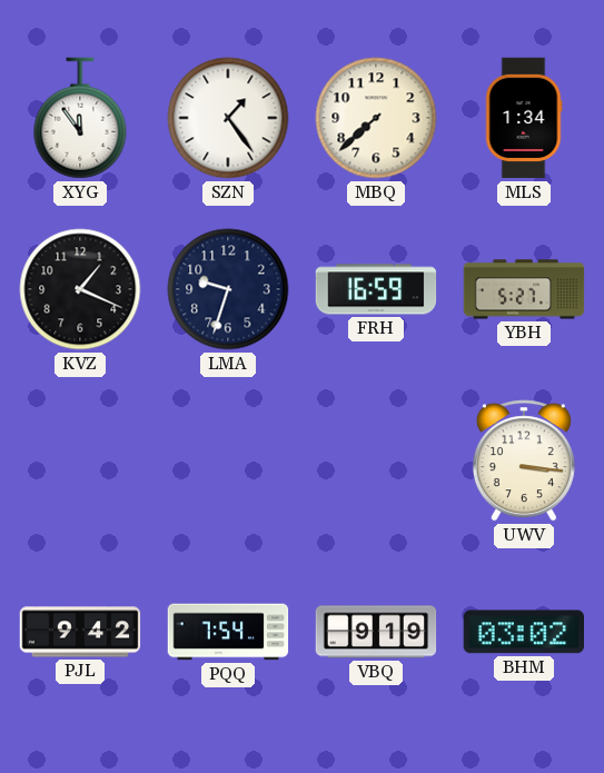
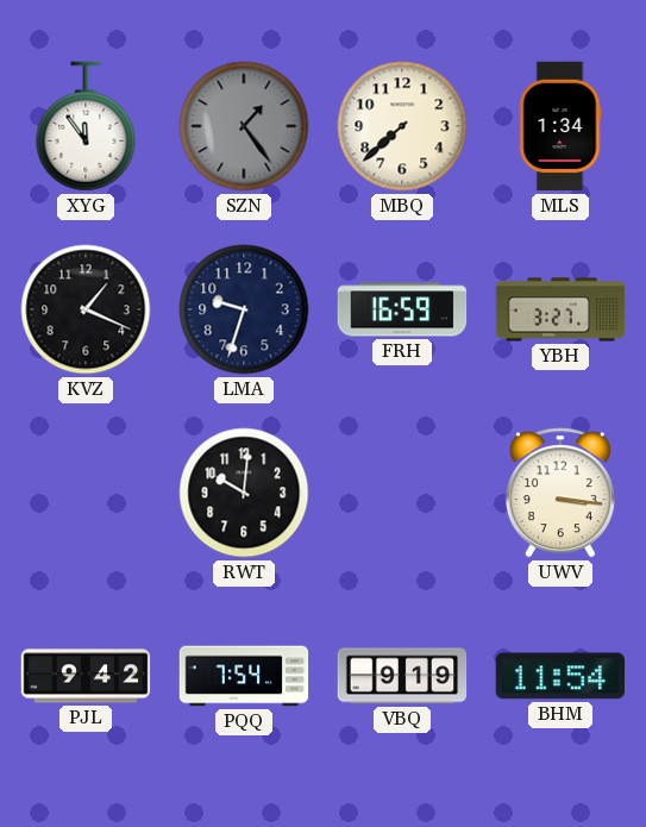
SZN dial: white -> grey
YBH: 5:27 -> 3:27
RWT: none -> 10:01
BHM: 03:02 -> 11:54
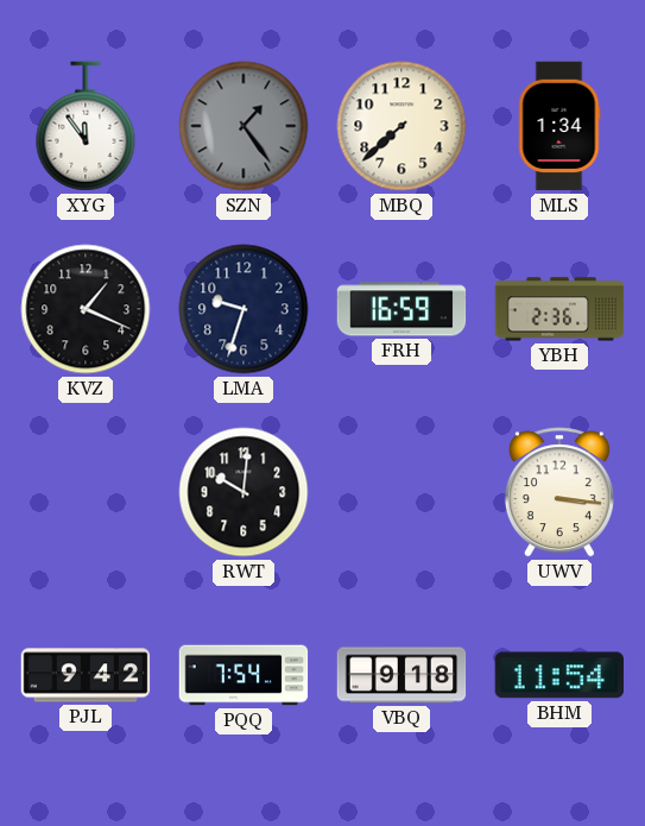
YBH: 3:27 -> 2:36
VBQ: 9:19 -> 9:18
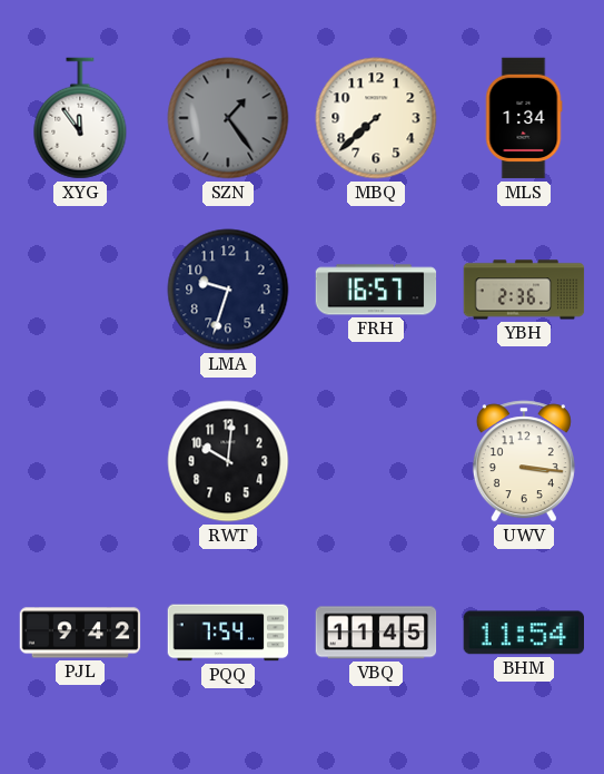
KVZ: 1:19 -> none
FRH: 16:59 -> 16:57
VBQ: 9:18 -> 11:45
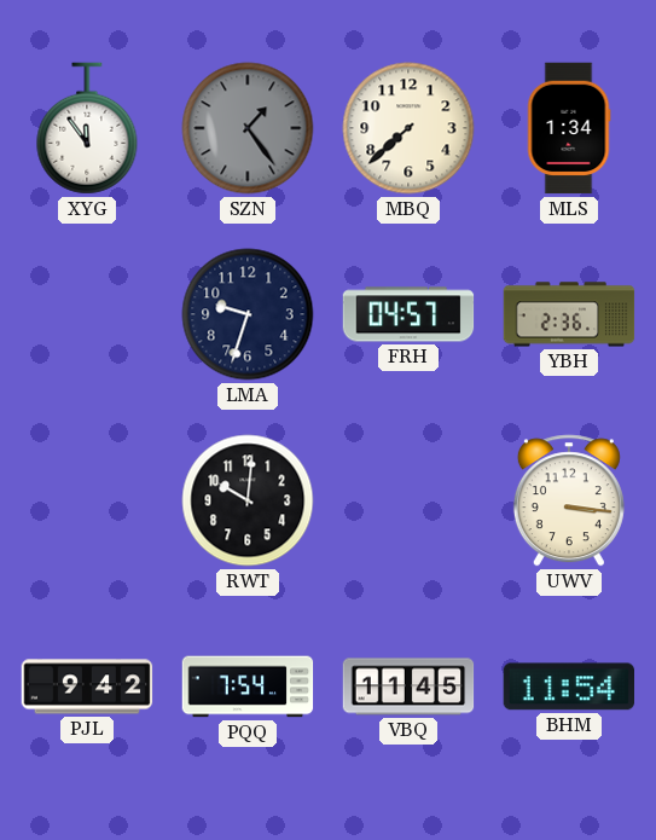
FRH: 16:57 -> 04:57
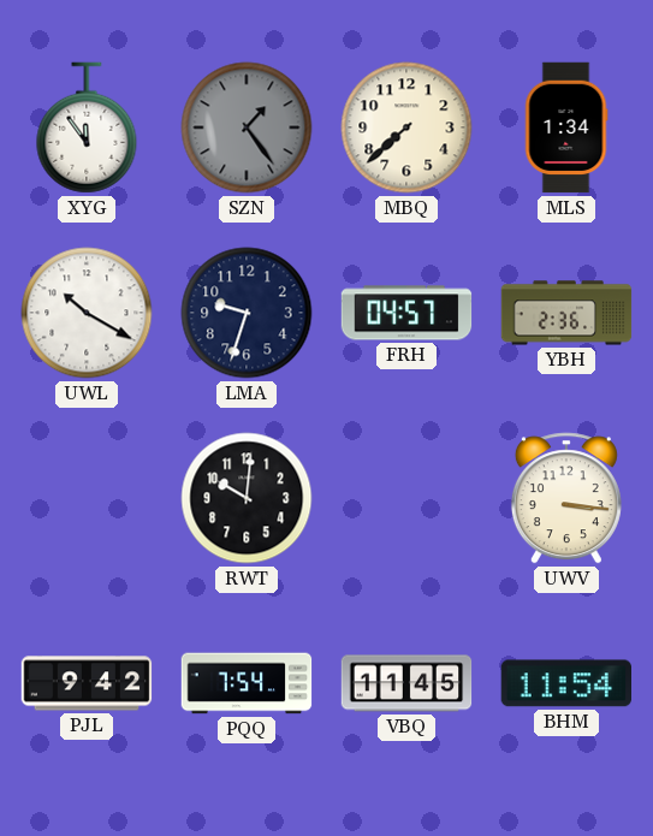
UWL: none -> 10:20
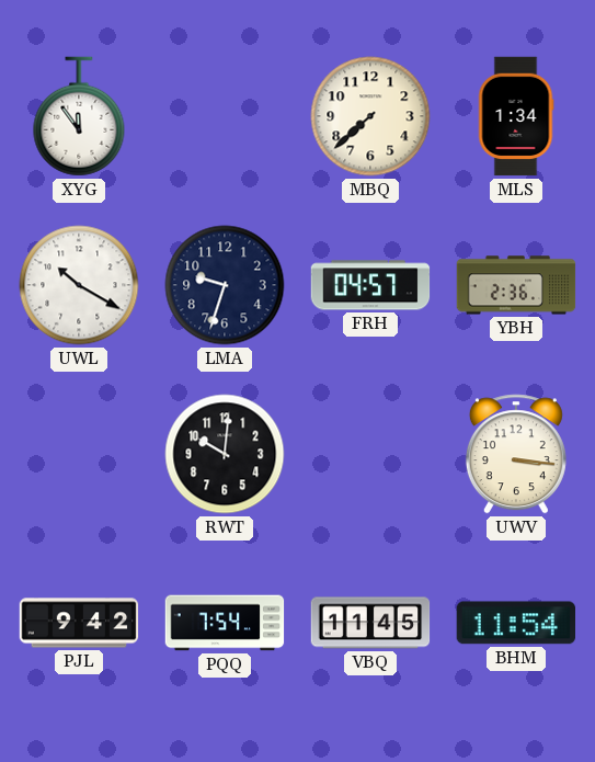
SZN: 1:24 -> none
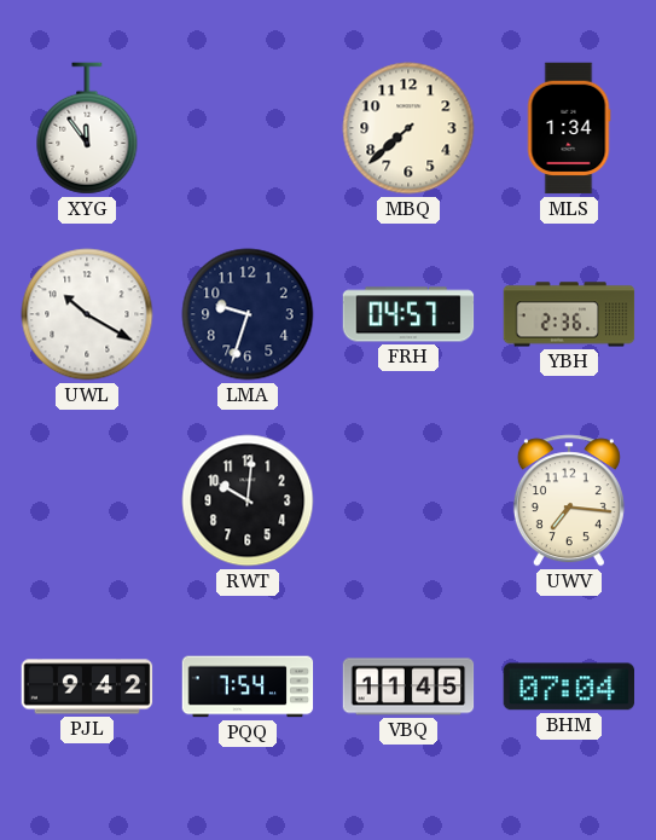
UWV: 3:16 -> 7:16
BHM: 11:54 -> 07:04
